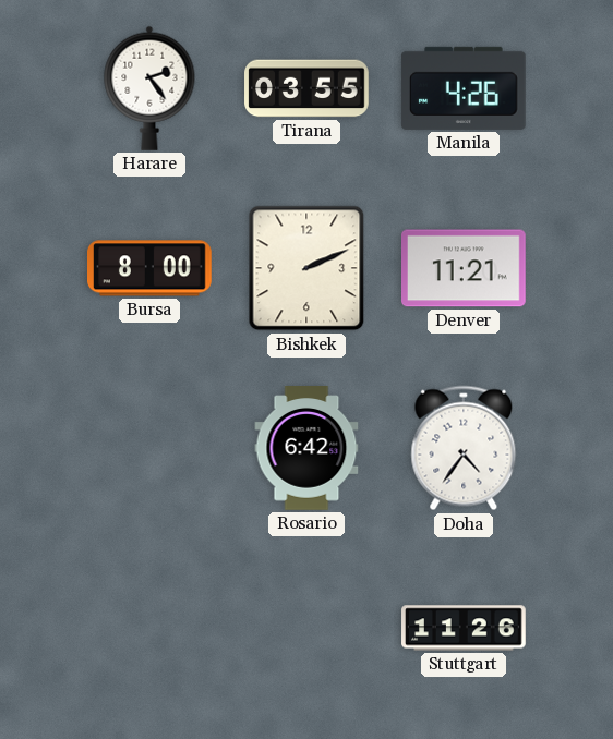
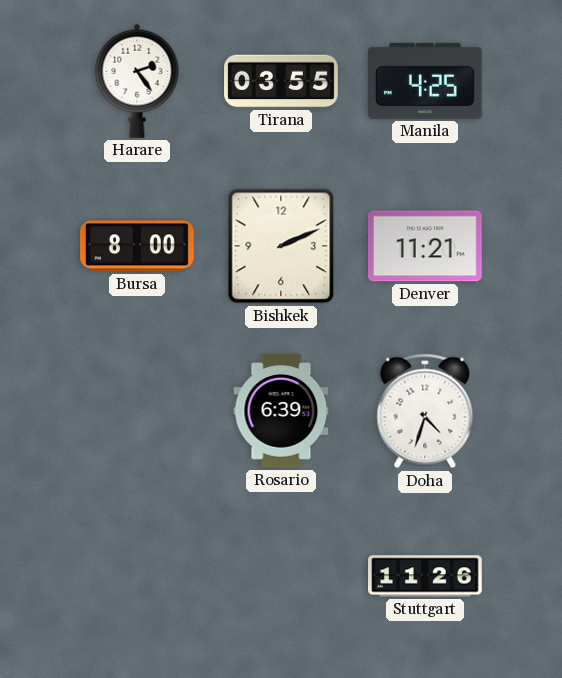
Manila: 4:26 -> 4:25
Rosario: 6:42 -> 6:39
Doha: 4:36 -> 4:33
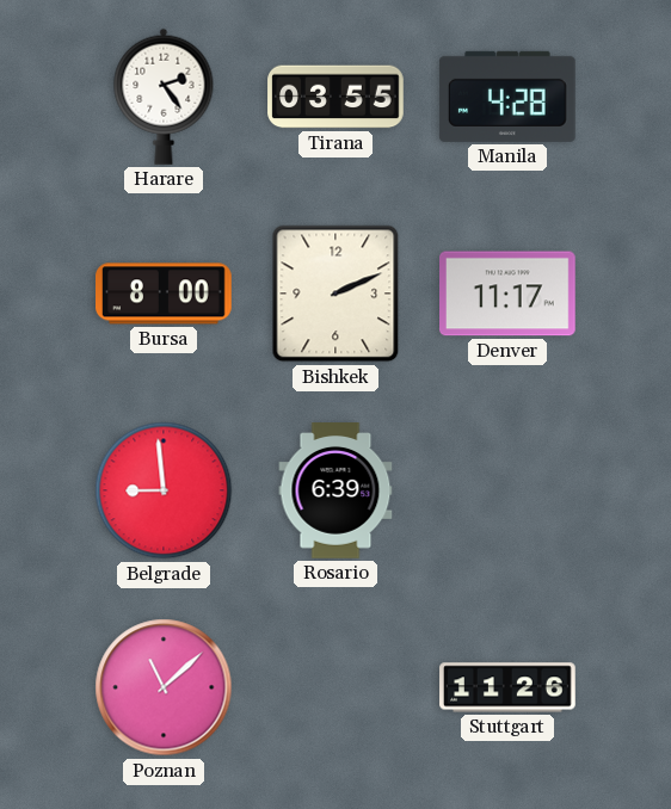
Manila: 4:25 -> 4:28
Denver: 11:21 -> 11:17
Belgrade: none -> 8:59
Doha: 4:33 -> none
Poznan: none -> 11:08
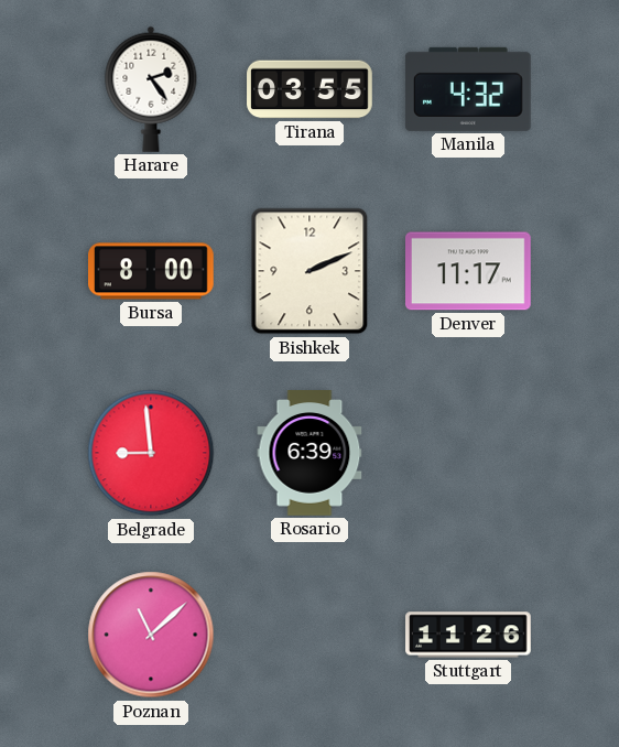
Manila: 4:28 -> 4:32
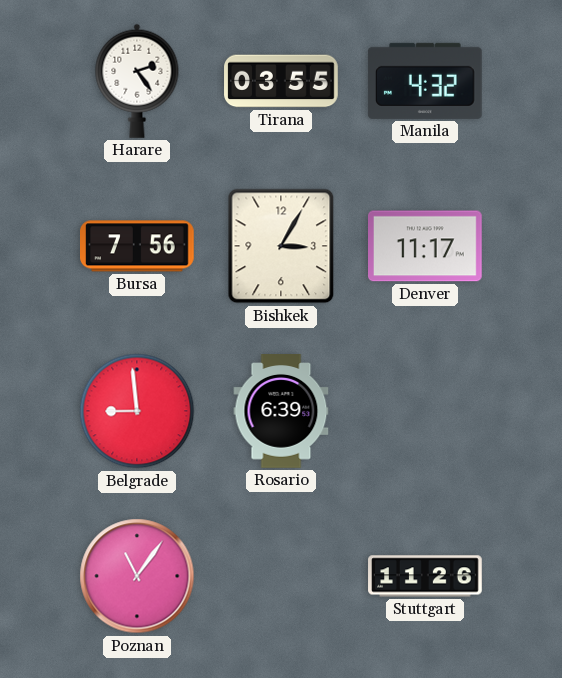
Bursa: 8:00 -> 7:56
Bishkek: 2:11 -> 3:05
Poznan: 11:08 -> 11:06
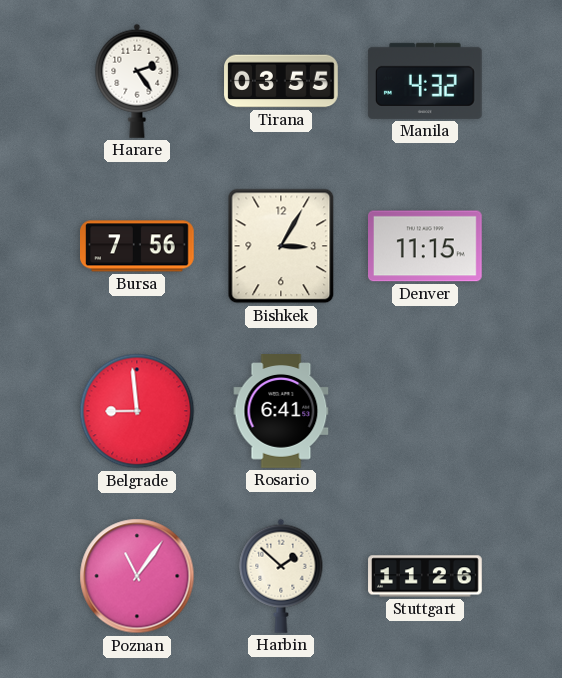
Denver: 11:17 -> 11:15
Rosario: 6:39 -> 6:41
Harbin: none -> 1:52
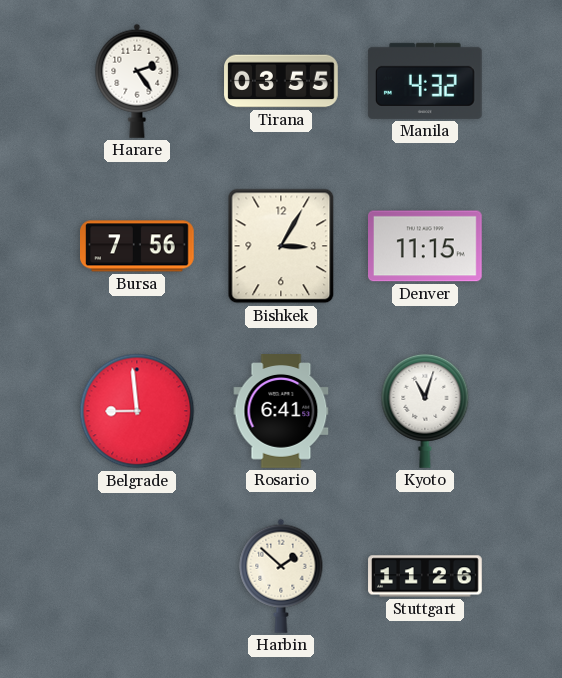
Kyoto: none -> 11:03
Poznan: 11:06 -> none
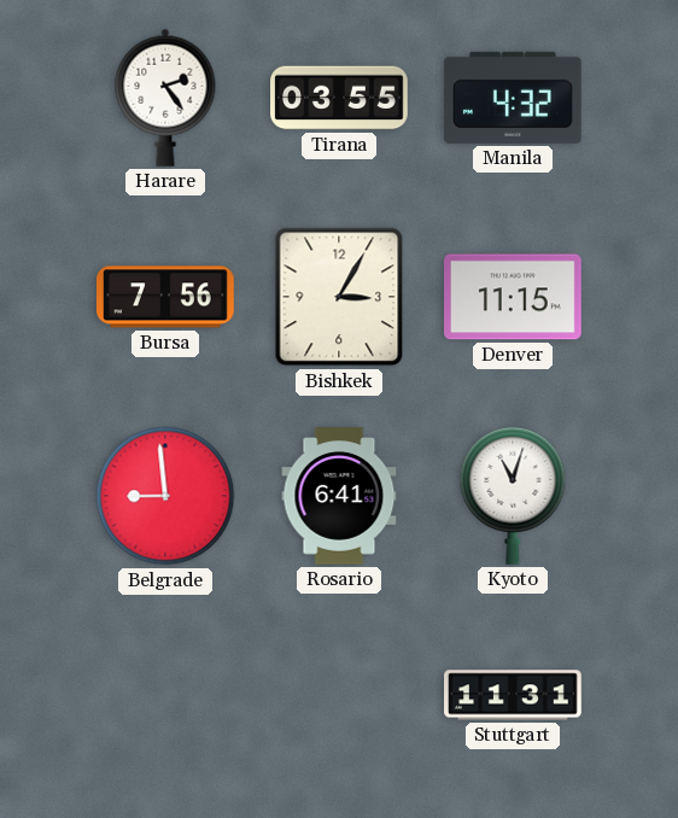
Harbin: 1:52 -> none
Stuttgart: 11:26 -> 11:31
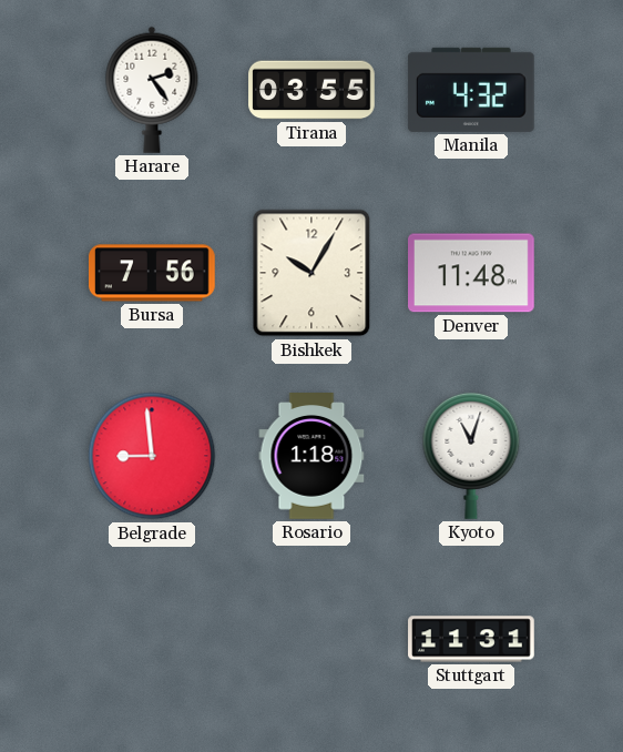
Bishkek: 3:05 -> 10:05
Denver: 11:15 -> 11:48
Rosario: 6:41 -> 1:18
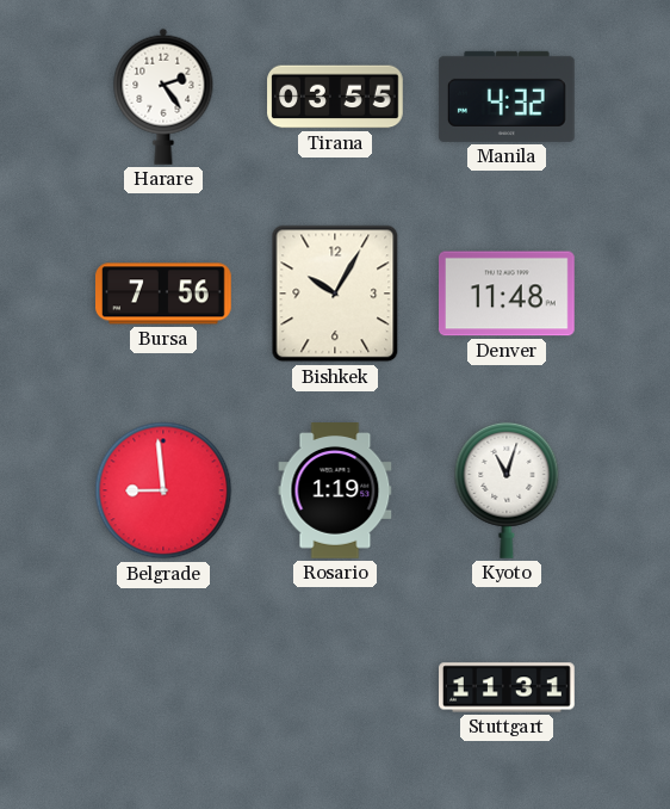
Rosario: 1:18 -> 1:19
